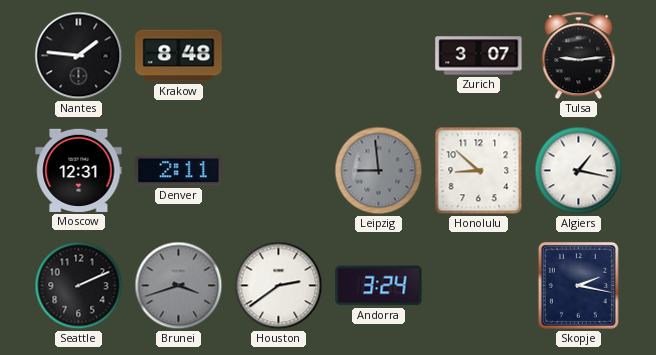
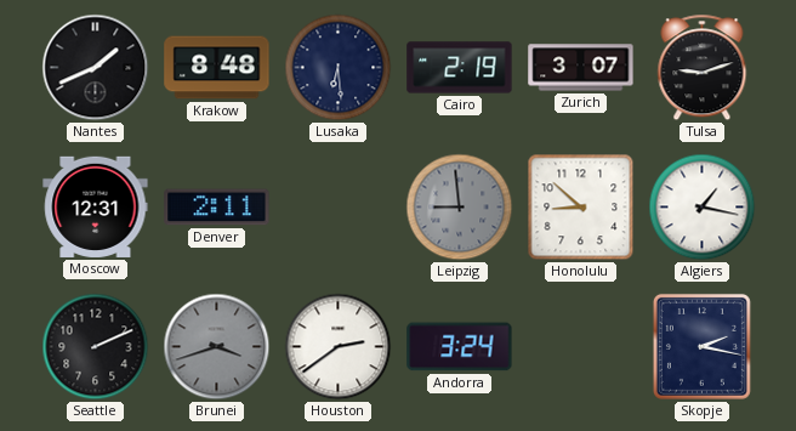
Nantes: 1:46 -> 1:41
Lusaka: none -> 6:29
Cairo: none -> 2:19
Tulsa: 9:14 -> 9:12
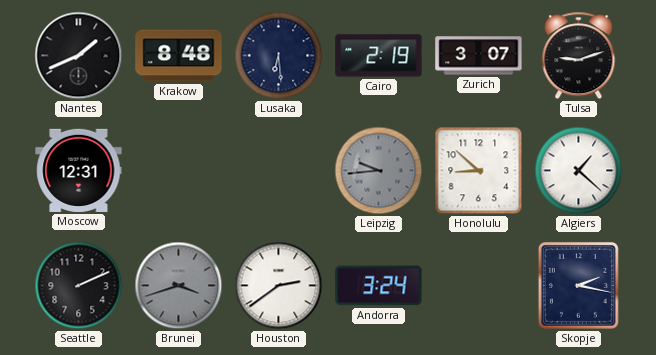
Denver: 2:11 -> none
Leipzig: 8:59 -> 9:44
Algiers: 1:17 -> 1:22
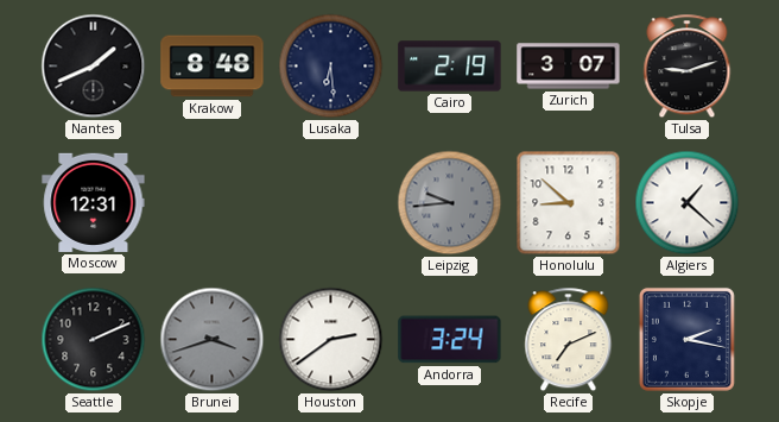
Recife: none -> 7:11
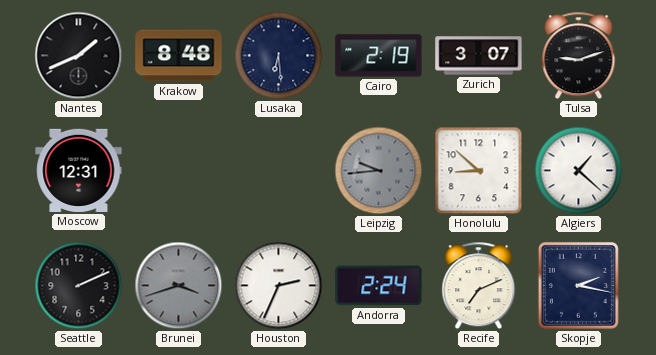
Houston: 2:39 -> 2:34
Andorra: 3:24 -> 2:24
